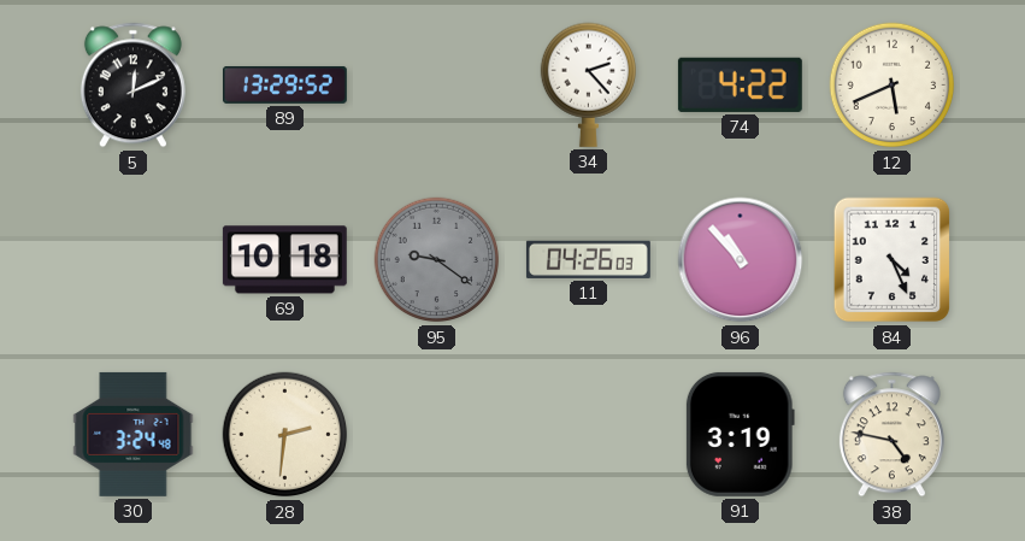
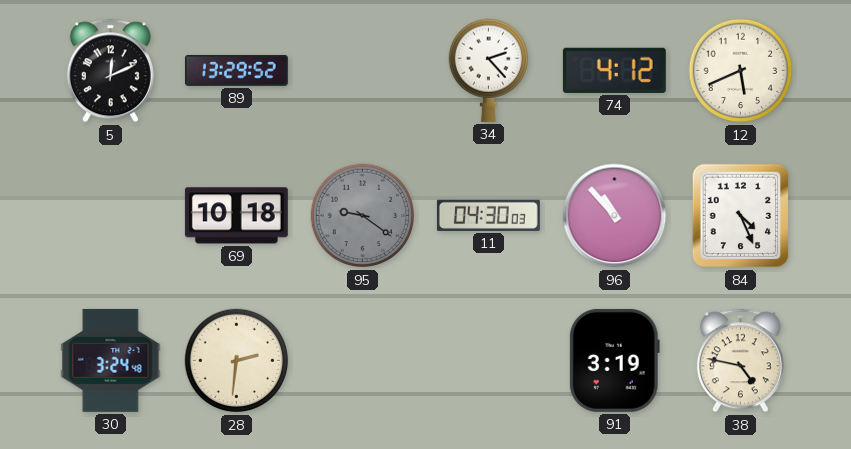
74: 4:22 -> 4:12
11: 04:26 -> 04:30
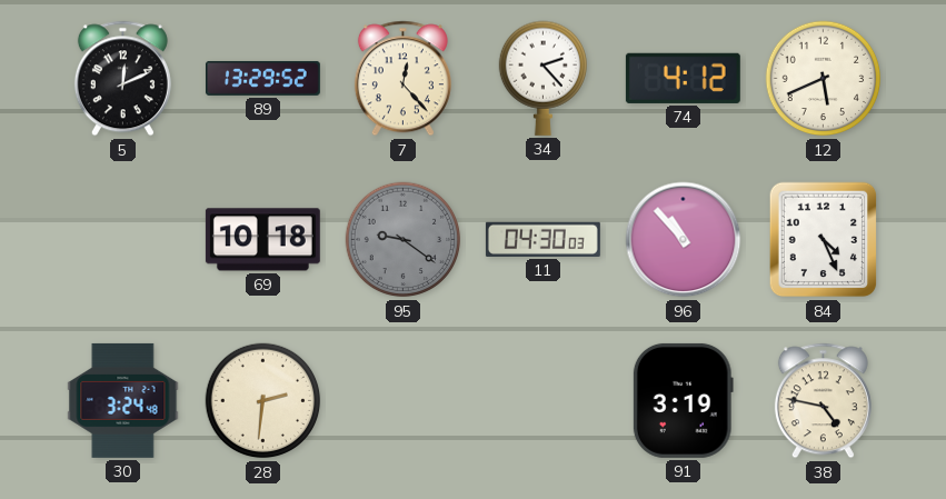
7: none -> 12:23
